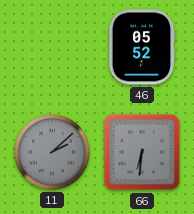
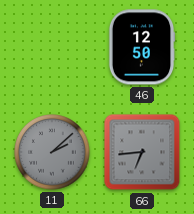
46: 05:52 -> 12:50
66: 6:31 -> 6:44
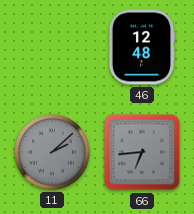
46: 12:50 -> 12:48
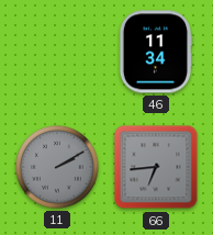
46: 12:48 -> 11:34
11: 2:08 -> 2:10
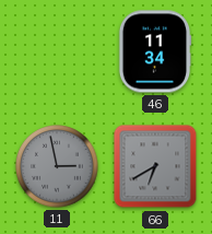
11: 2:10 -> 2:58
66: 6:44 -> 6:40
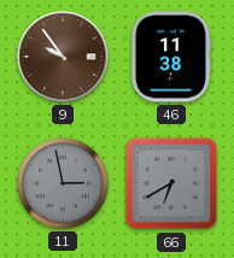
9: none -> 9:54
46: 11:34 -> 11:38
